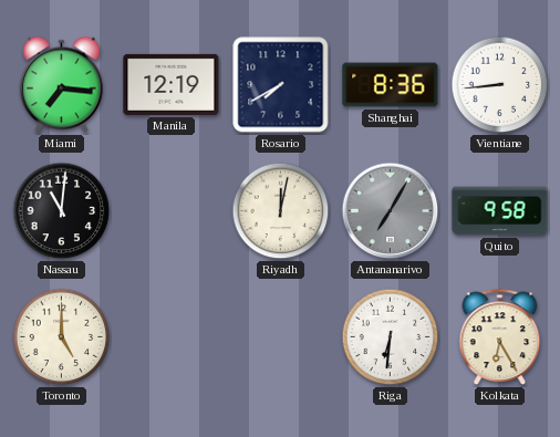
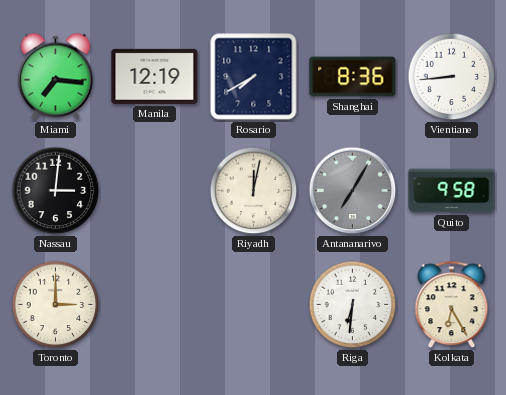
Nassau: 11:01 -> 3:01
Toronto: 5:00 -> 3:00
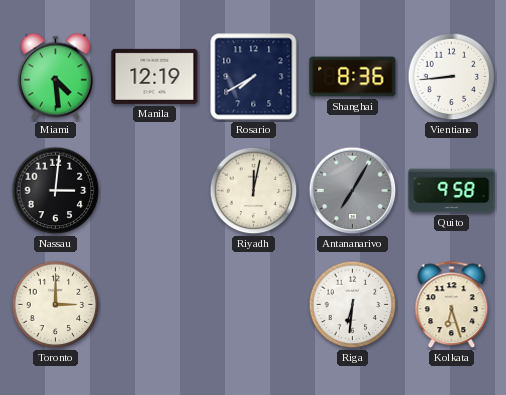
Miami: 7:16 -> 4:29
Kolkata: 6:25 -> 6:27
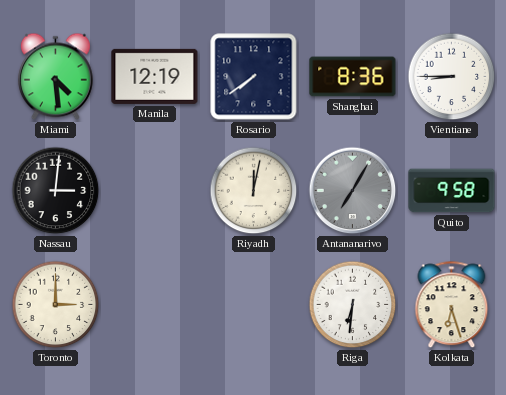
Rosario: 7:40 -> 7:39
Vientiane: 8:44 -> 8:45
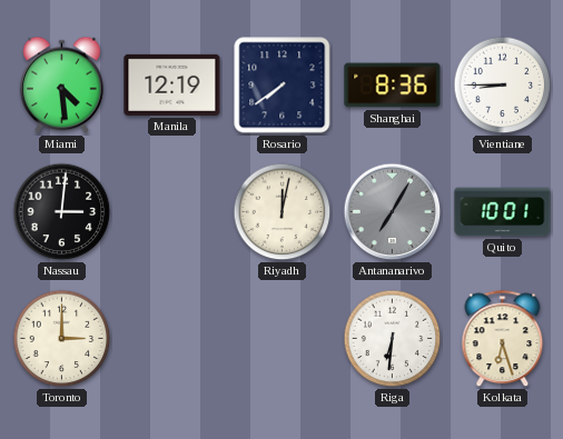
Quito: 9:58 -> 10:01
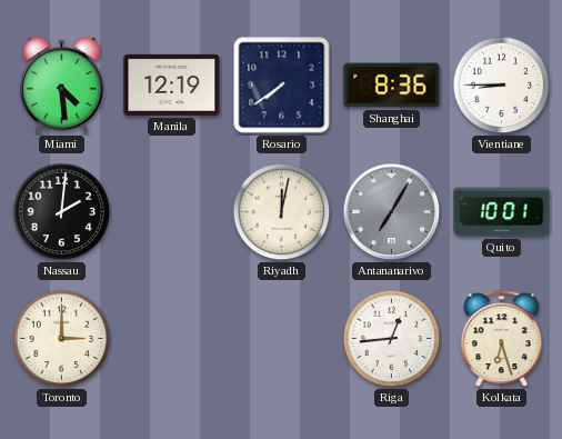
Nassau: 3:01 -> 2:01
Riga: 6:31 -> 12:44
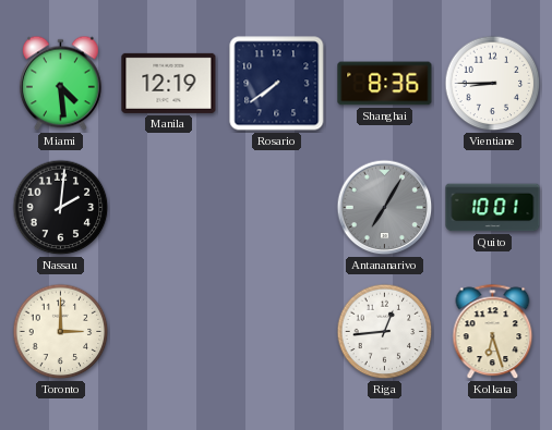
Riyadh: 12:02 -> none
